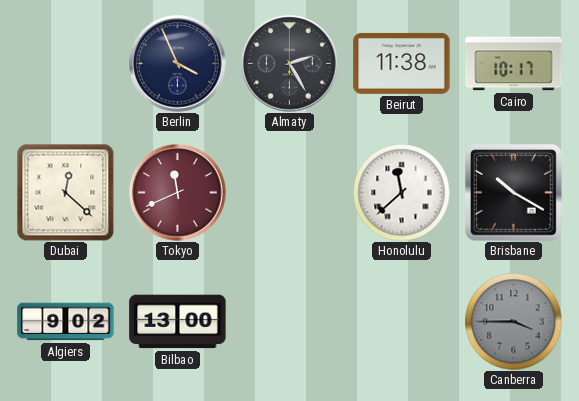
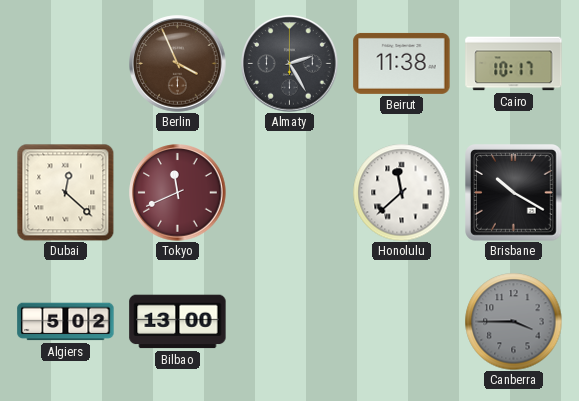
Berlin dial: navy -> brown
Algiers: 9:02 -> 5:02
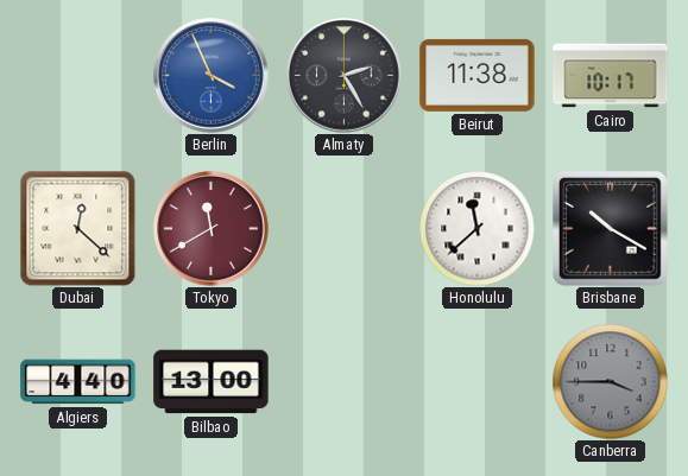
Berlin dial: brown -> blue
Tokyo: 11:41 -> 11:40
Algiers: 5:02 -> 4:40
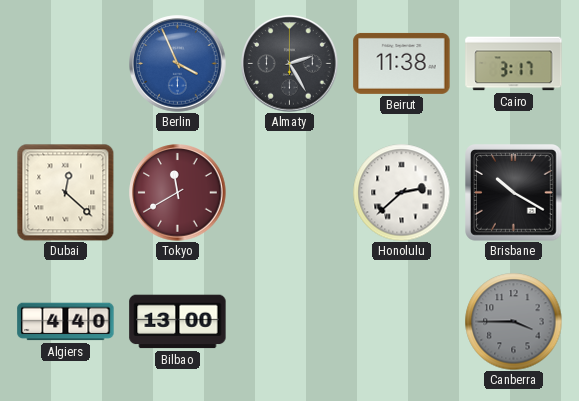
Cairo: 10:17 -> 3:17
Honolulu: 11:38 -> 2:38
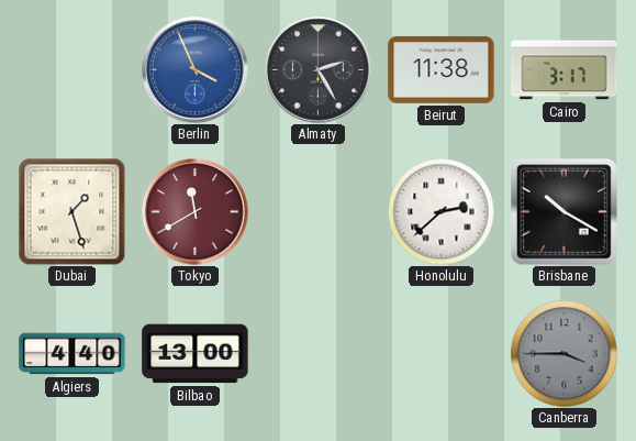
Dubai: 12:22 -> 1:27
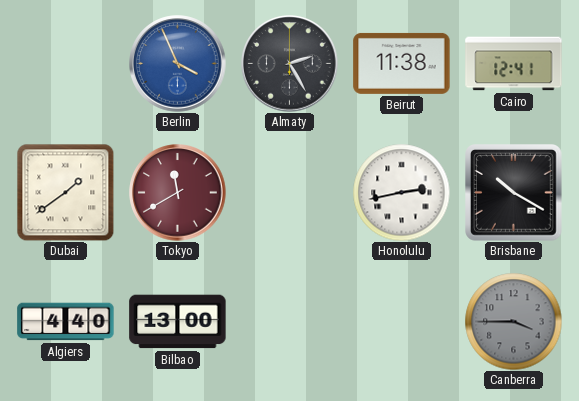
Cairo: 3:17 -> 12:41
Dubai: 1:27 -> 1:39
Honolulu: 2:38 -> 2:43
